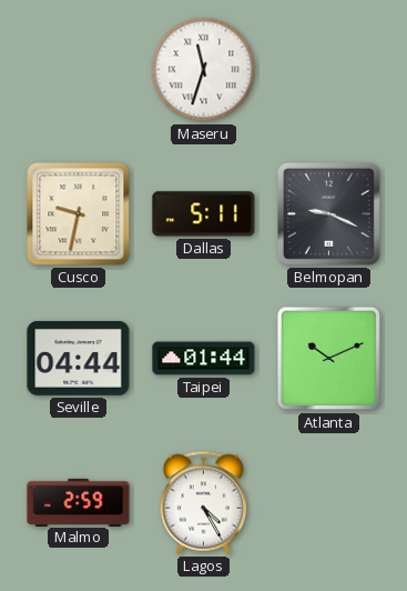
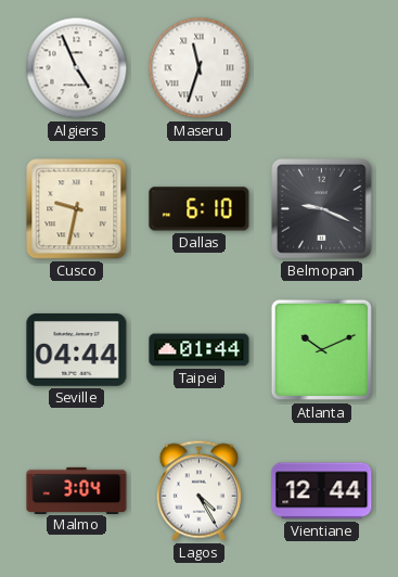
Algiers: none -> 4:56
Dallas: 5:11 -> 6:10
Malmo: 2:59 -> 3:04
Vientiane: none -> 12:44
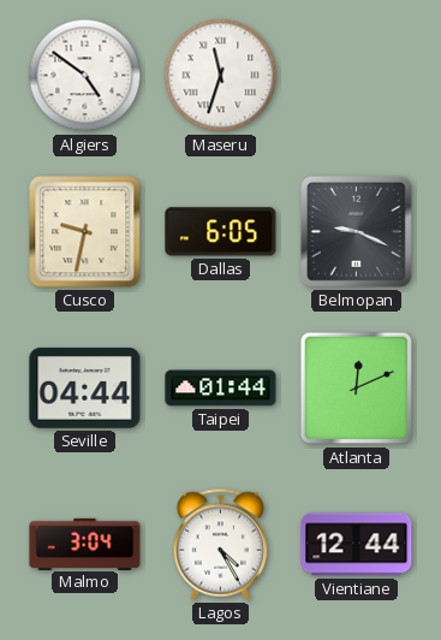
Algiers: 4:56 -> 4:51
Dallas: 6:10 -> 6:05
Atlanta: 10:11 -> 12:11
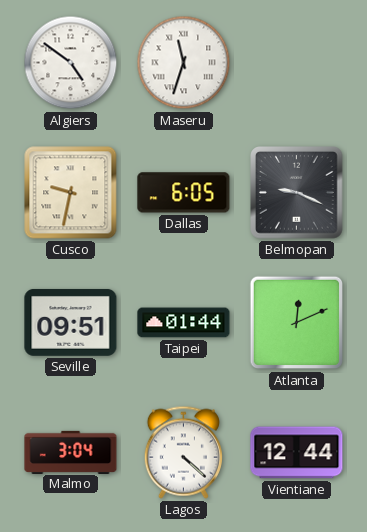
Seville: 04:44 -> 09:51
Lagos: 4:25 -> 4:22
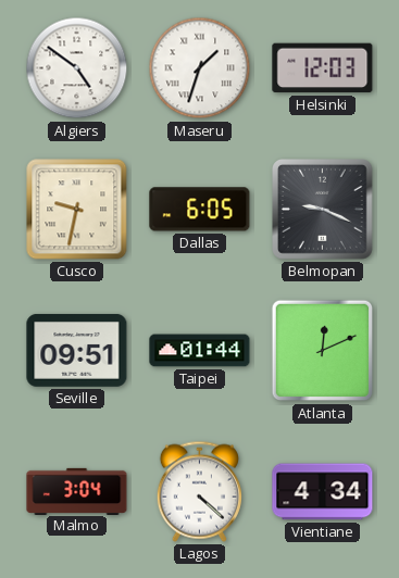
Maseru: 11:33 -> 1:33
Helsinki: none -> 12:03
Vientiane: 12:44 -> 4:34
